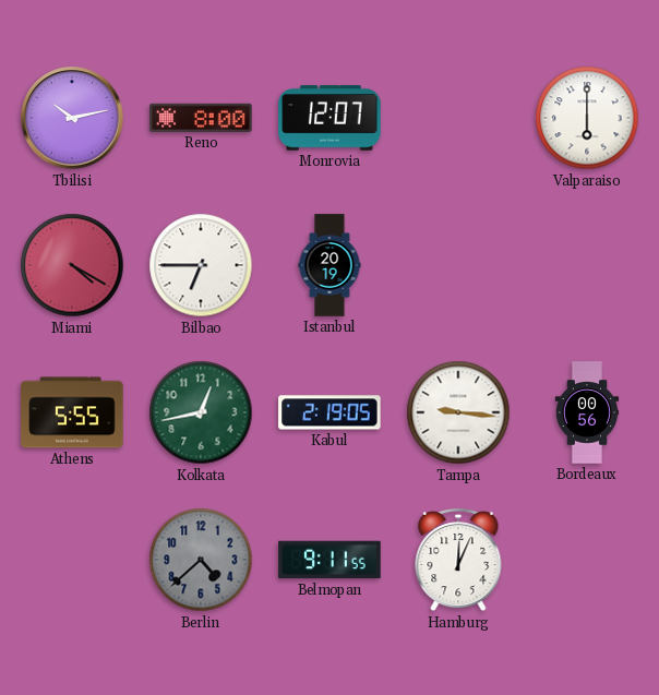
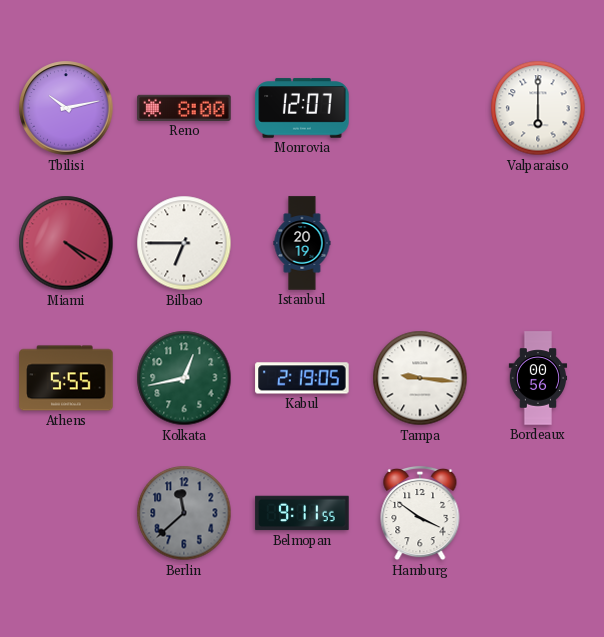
Berlin: 4:38 -> 11:38
Hamburg: 12:04 -> 3:51
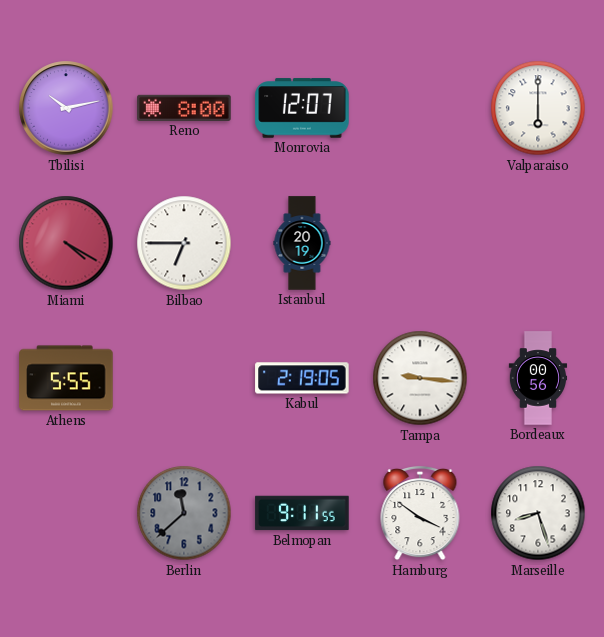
Kolkata: 12:43 -> none
Marseille: none -> 8:27
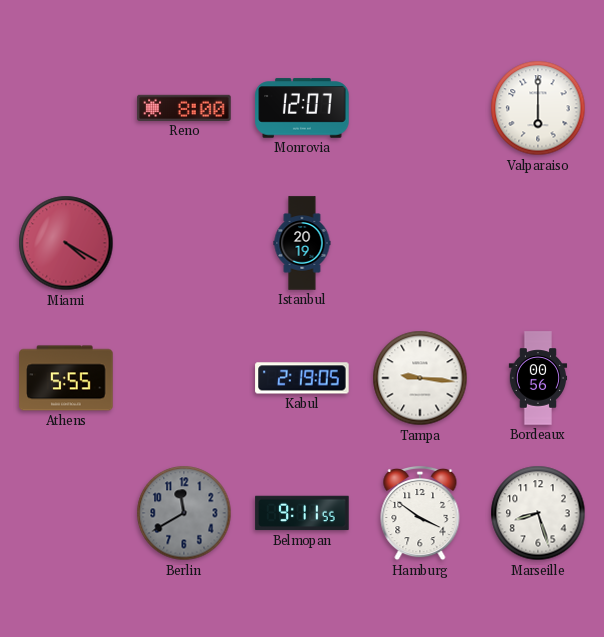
Tbilisi: 10:13 -> none
Bilbao: 6:45 -> none
Berlin: 11:38 -> 11:40
